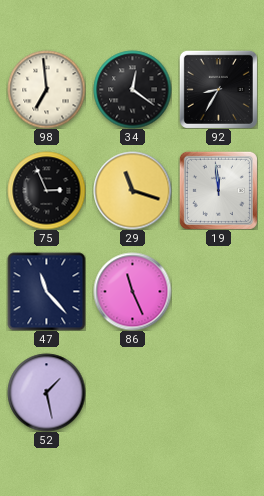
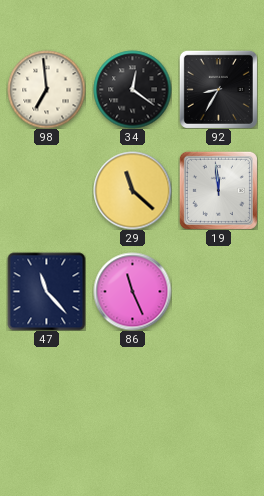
75: 2:56 -> none
29: 11:18 -> 11:22
52: 1:28 -> none
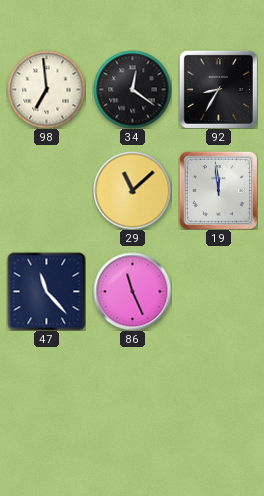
29: 11:22 -> 11:08
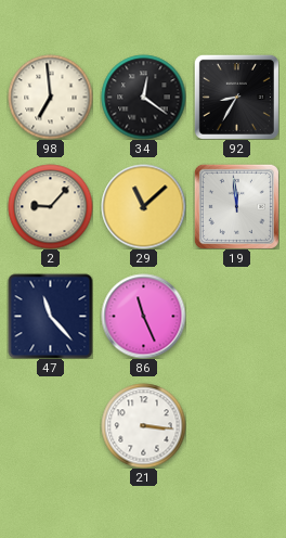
2: none -> 9:07
21: none -> 3:16
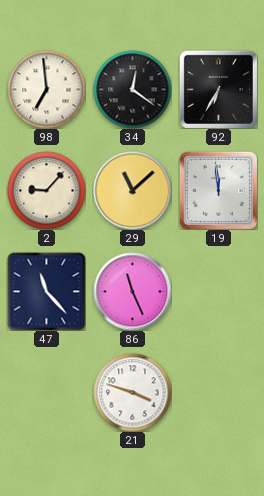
92: 8:35 -> 6:35
21: 3:16 -> 3:48
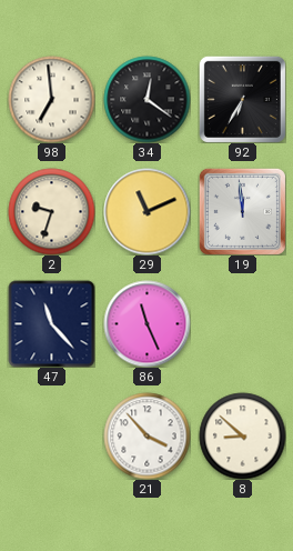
2: 9:07 -> 9:33
29: 11:08 -> 11:11
21: 3:48 -> 3:53
8: none -> 8:52
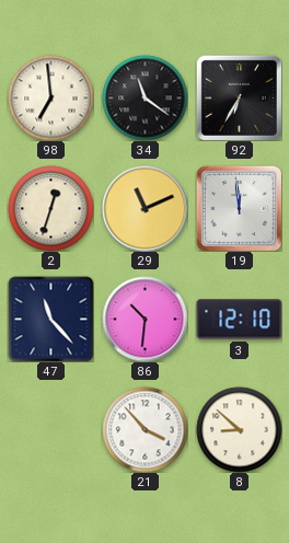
34: 12:21 -> 11:21
2: 9:33 -> 12:33
86: 11:26 -> 10:31
3: none -> 12:10
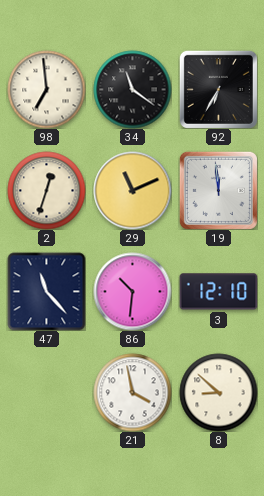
21: 3:53 -> 3:58
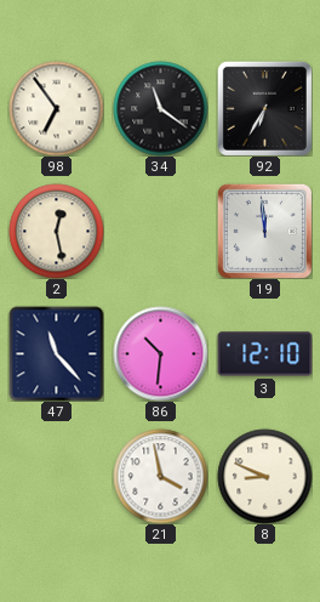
98: 6:59 -> 6:54
2: 12:33 -> 12:28
29: 11:11 -> none
8: 8:52 -> 8:49
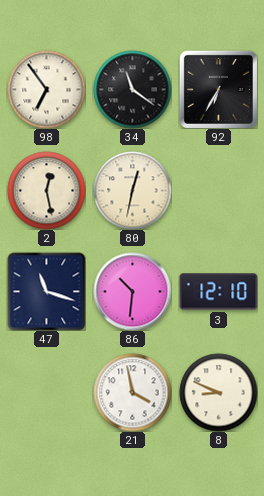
80: none -> 12:32
19: 11:59 -> none
47: 11:23 -> 11:18
